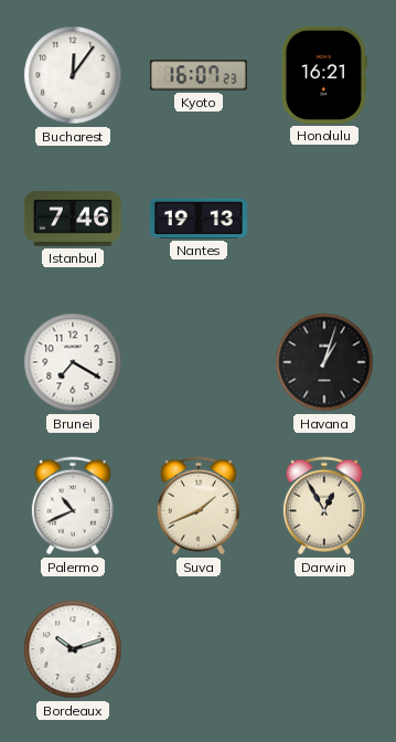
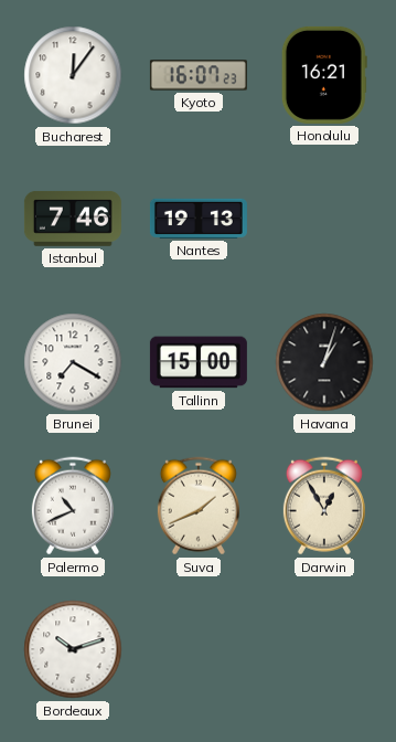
Tallinn: none -> 15:00
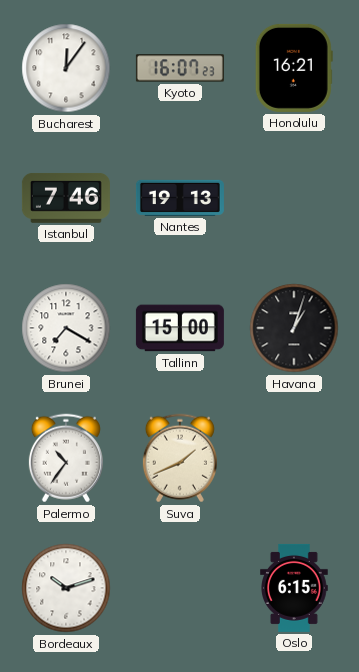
Palermo: 10:41 -> 10:36
Darwin: 12:55 -> none
Oslo: none -> 6:15
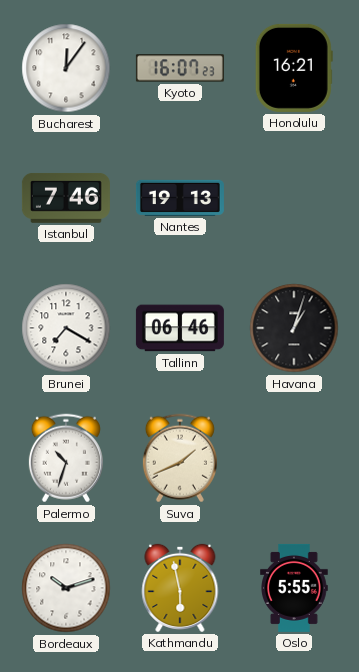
Tallinn: 15:00 -> 06:46
Palermo: 10:36 -> 10:33
Kathmandu: none -> 5:58
Oslo: 6:15 -> 5:55
